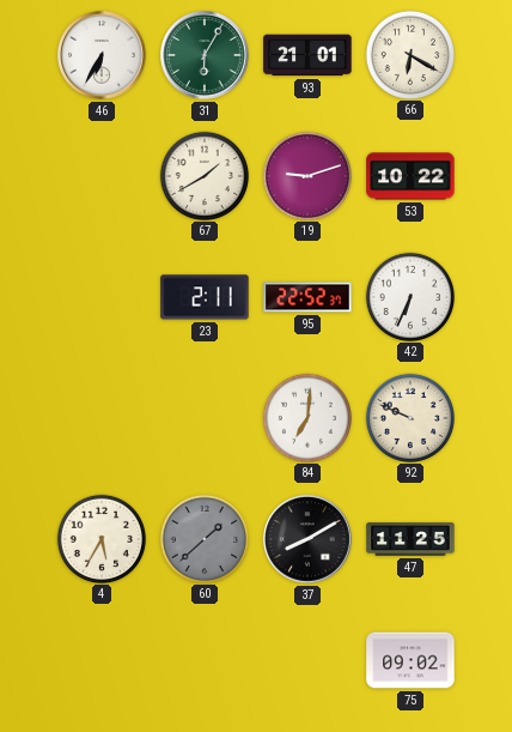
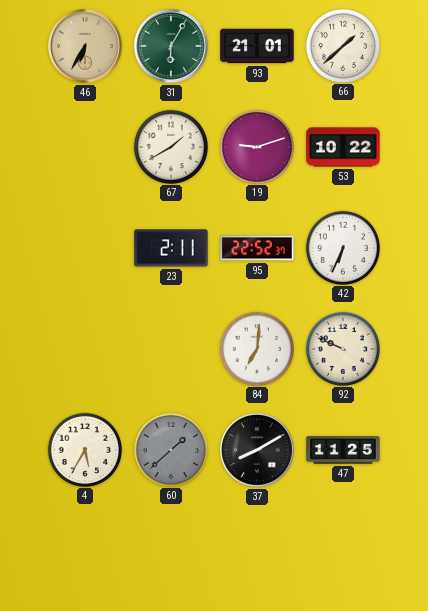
46 dial: white -> champagne
66: 6:20 -> 1:38
75: 09:02 -> none
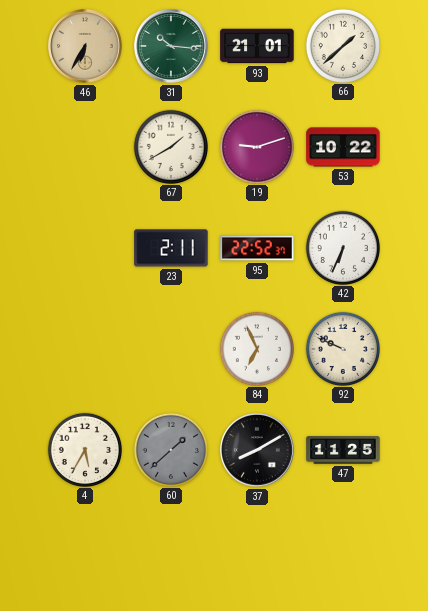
31: 6:05 -> 10:16
84: 7:01 -> 6:56
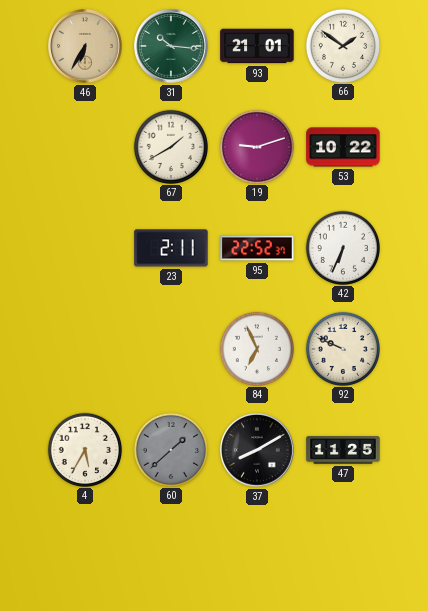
66: 1:38 -> 1:51
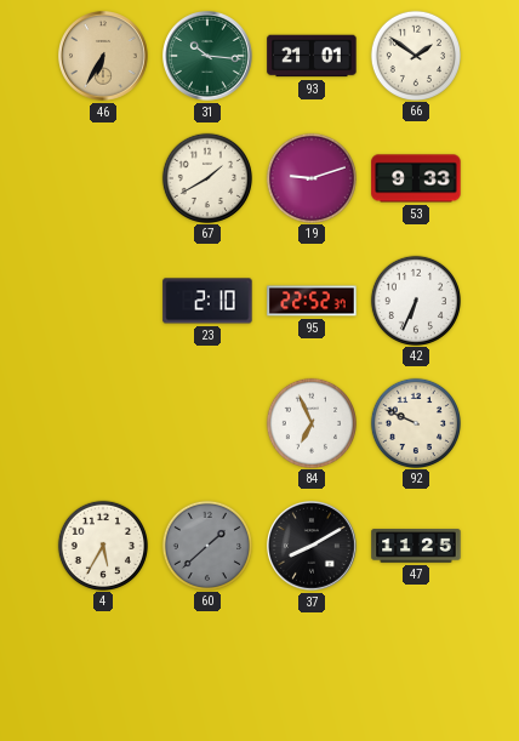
53: 10:22 -> 9:33
23: 2:11 -> 2:10
